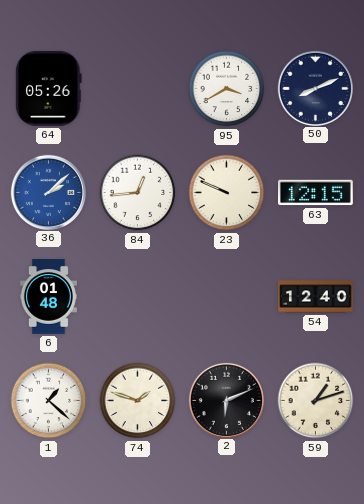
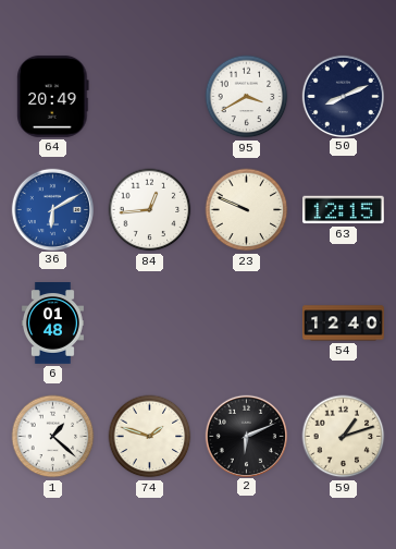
64: 05:26 -> 20:49
36: 2:08 -> 6:10
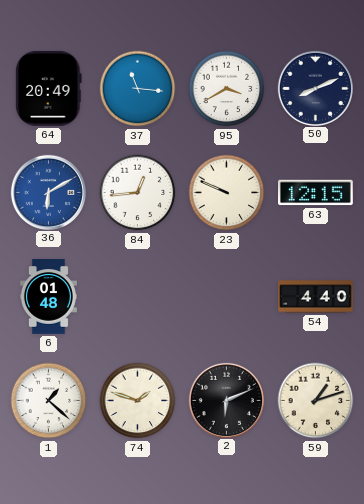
37: none -> 11:16
54: 12:40 -> 4:40
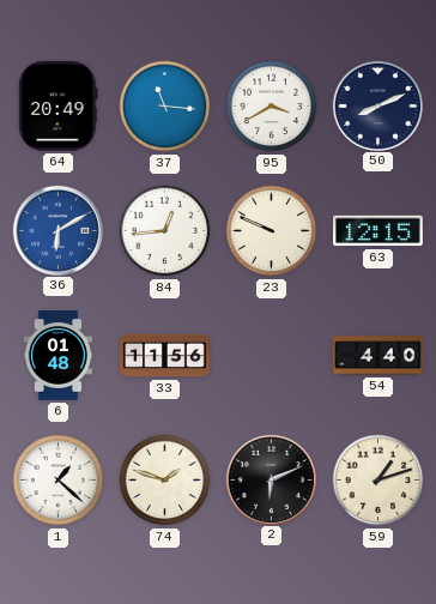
33: none -> 11:56
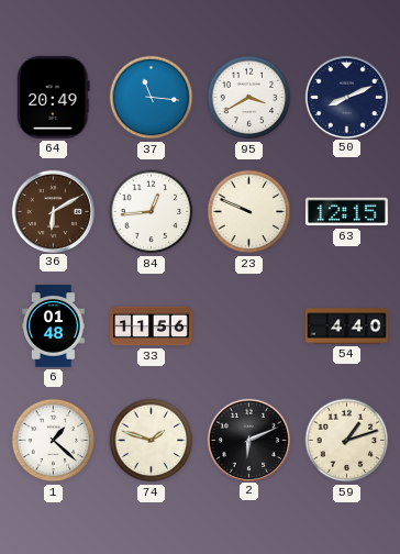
36 dial: blue -> brown
